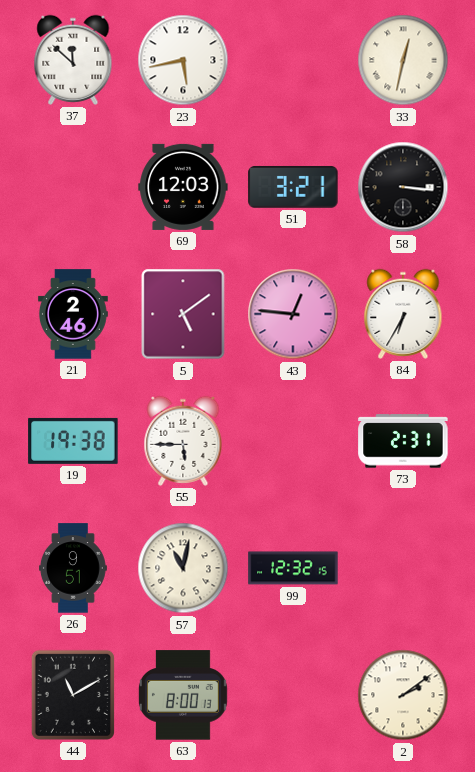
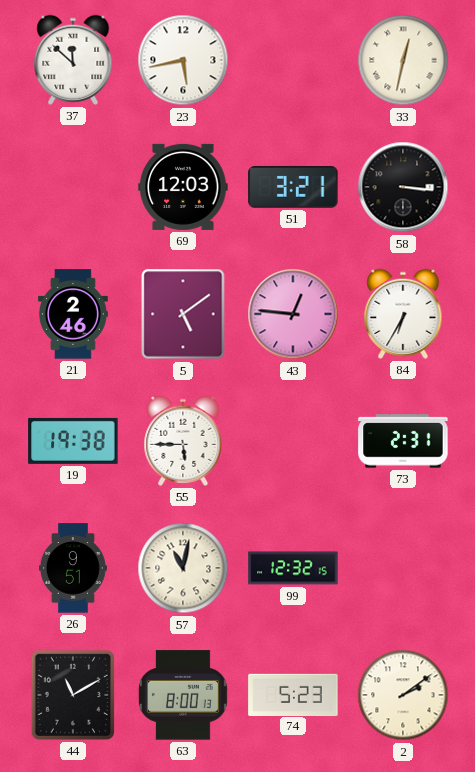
74: none -> 5:23
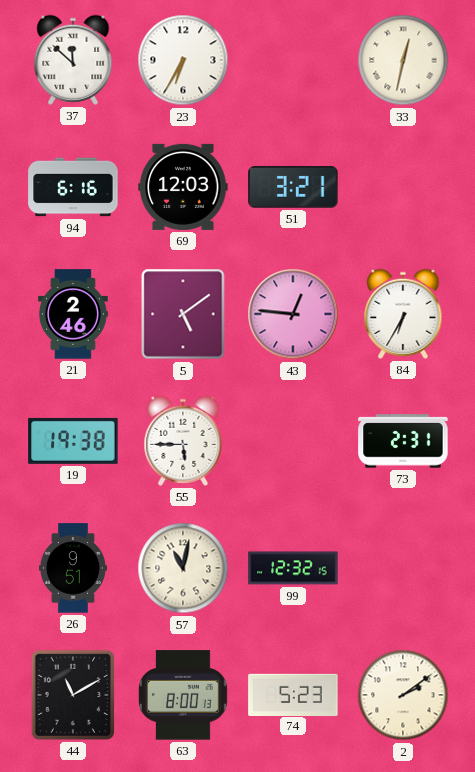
23: 5:43 -> 6:35
94: none -> 6:16
58: 3:16 -> none
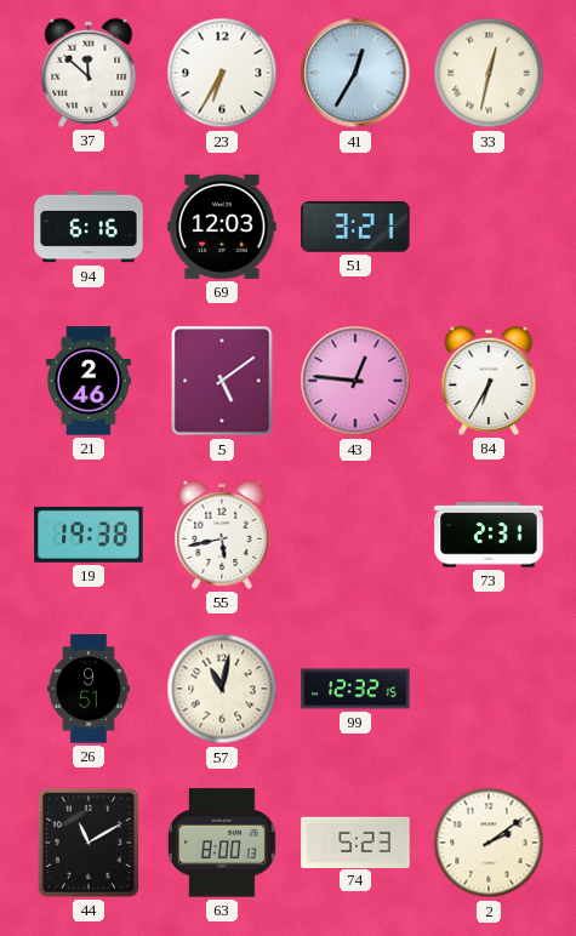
41: none -> 12:35
55: 5:45 -> 5:43
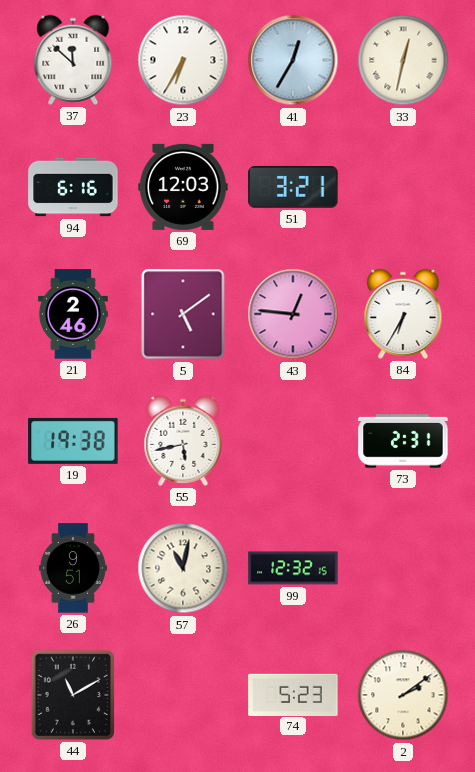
63: 8:00 -> none
